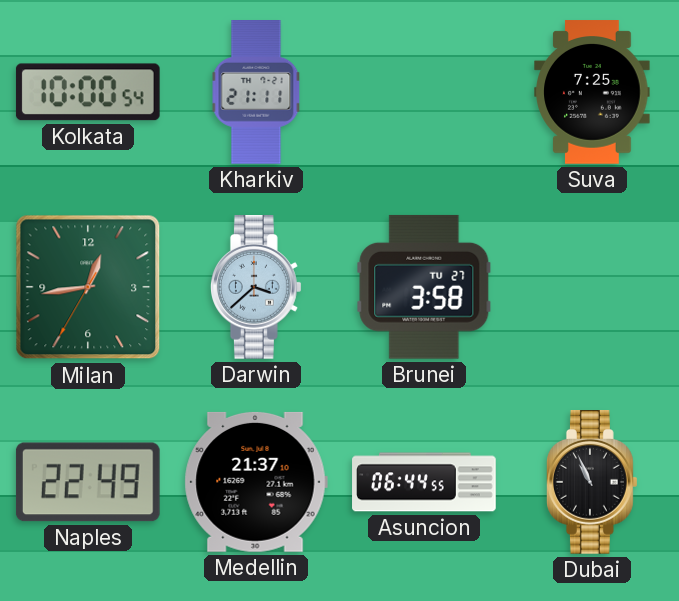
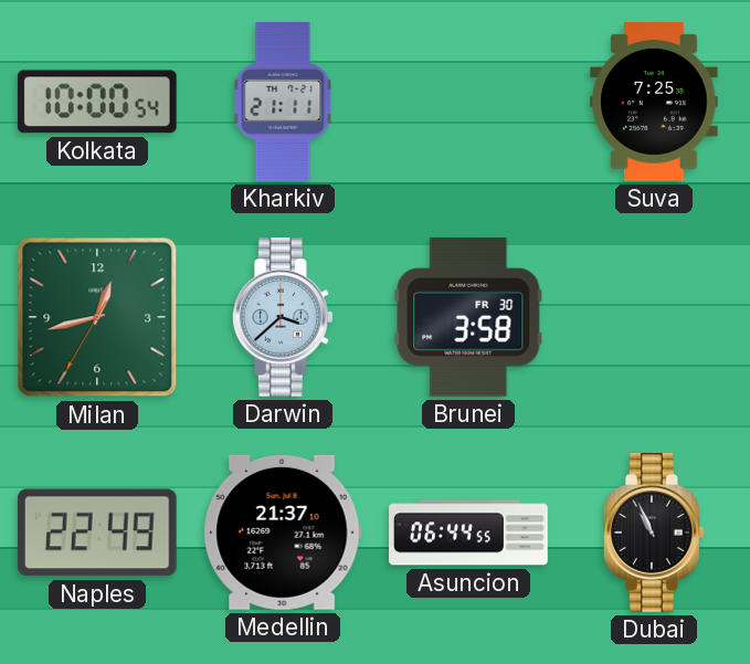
Milan: 12:43 -> 12:42
Brunei date: TU 27 -> FR 30
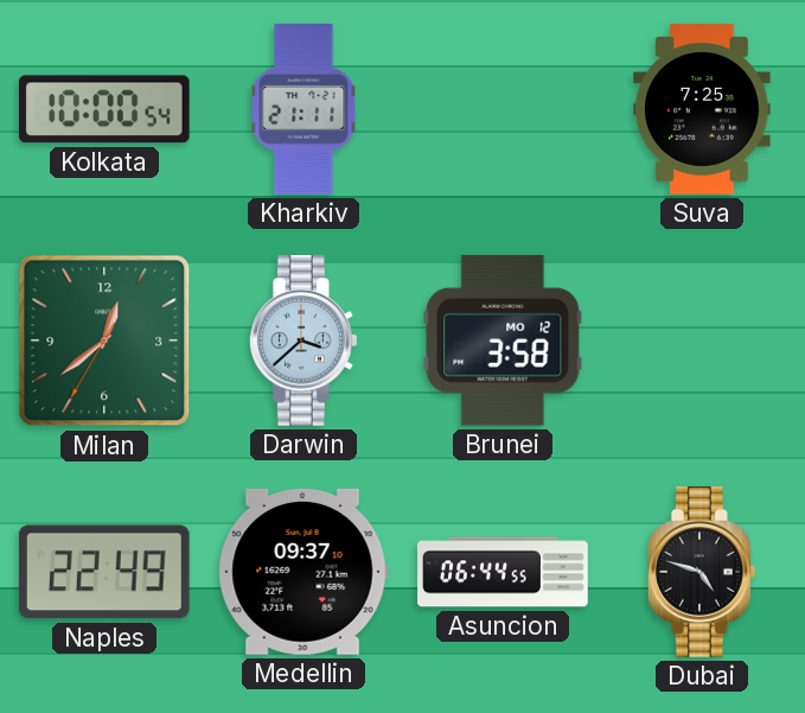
Milan: 12:42 -> 12:38
Brunei date: FR 30 -> MO 12
Medellin: 21:37 -> 09:37
Dubai: 10:56 -> 4:48
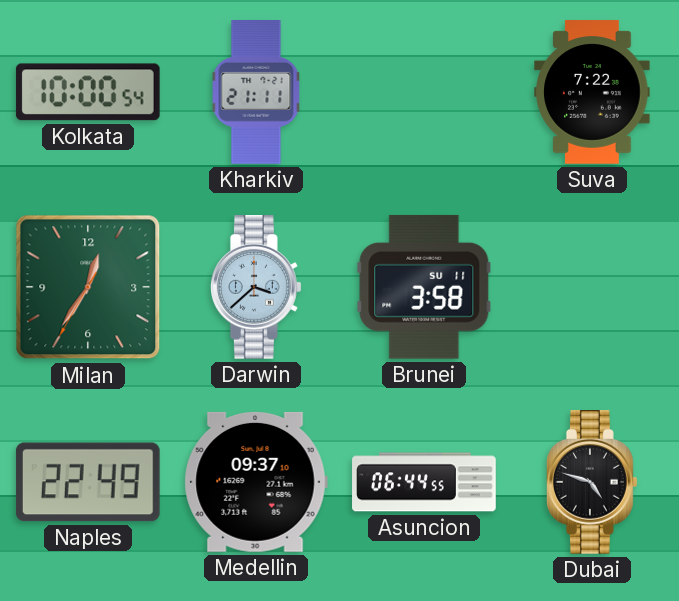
Suva: 7:25 -> 7:22
Milan: 12:38 -> 12:35
Brunei date: MO 12 -> SU 11
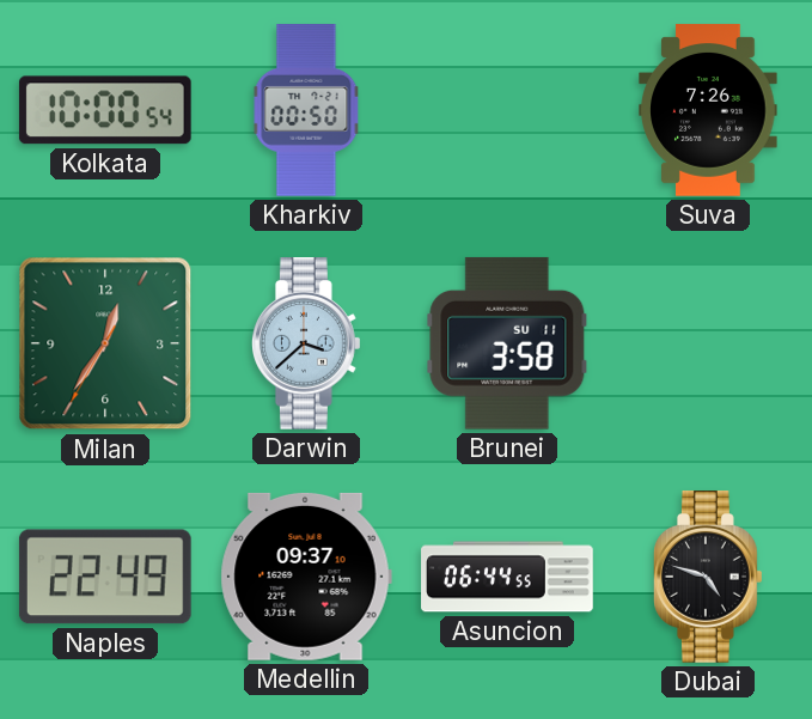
Kharkiv: 21:11 -> 00:50
Suva: 7:22 -> 7:26
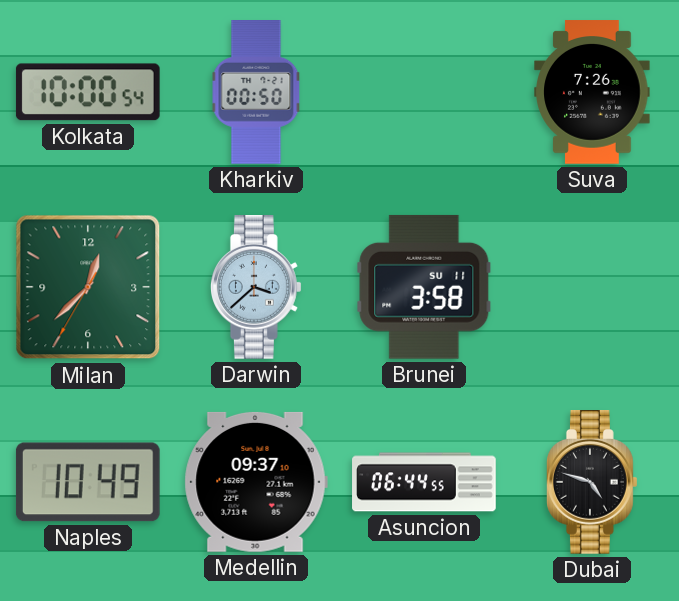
Milan: 12:35 -> 12:37
Naples: 22:49 -> 10:49
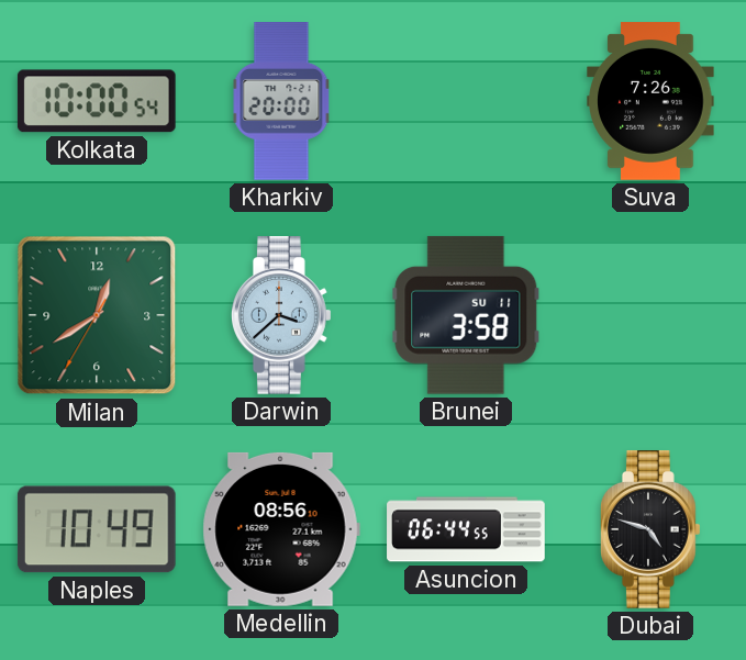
Kharkiv: 00:50 -> 20:00
Milan: 12:37 -> 12:39
Medellin: 09:37 -> 08:56
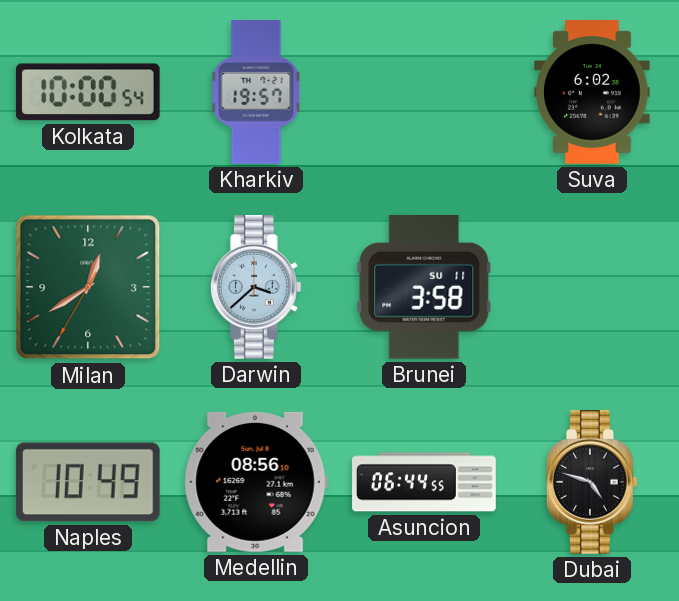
Kharkiv: 20:00 -> 19:57
Suva: 7:26 -> 6:02
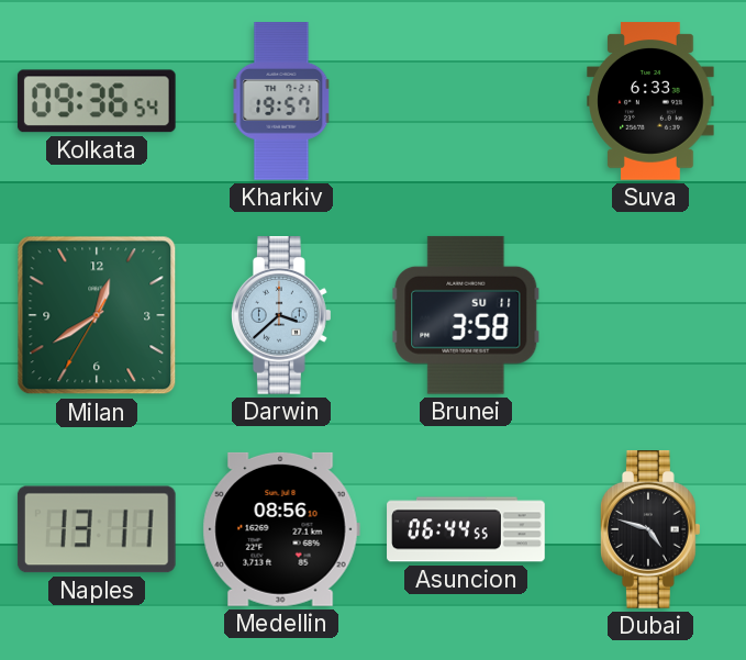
Kolkata: 10:00 -> 09:36
Suva: 6:02 -> 6:33
Naples: 10:49 -> 13:11
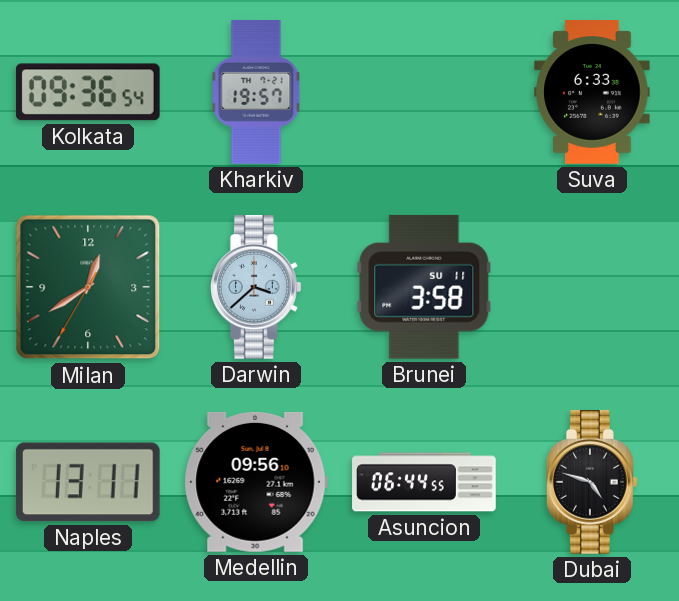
Medellin: 08:56 -> 09:56
